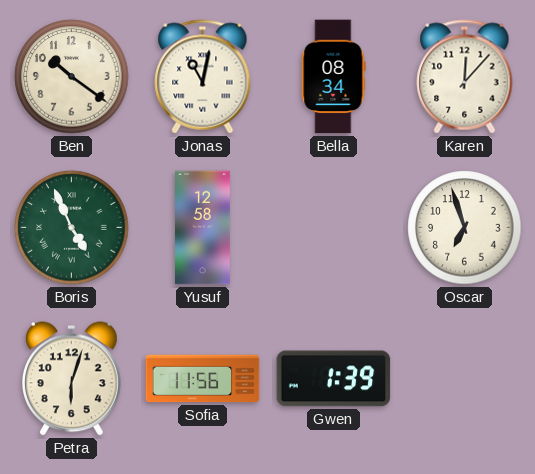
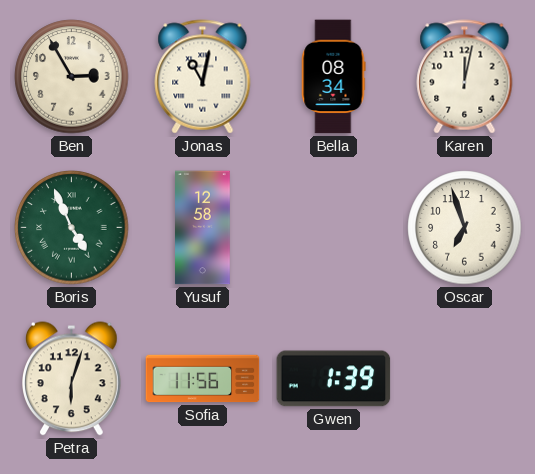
Ben: 10:21 -> 2:55
Karen: 12:07 -> 12:02
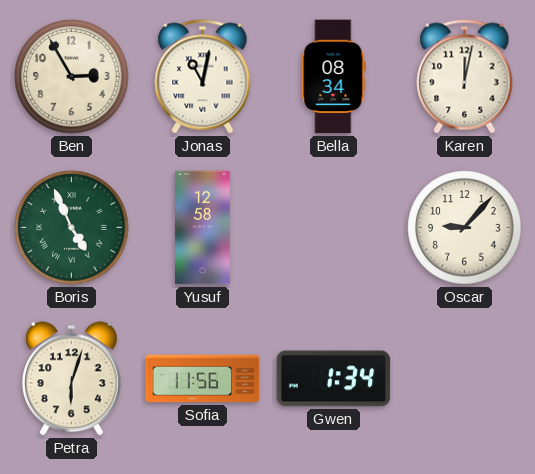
Oscar: 6:57 -> 9:07
Gwen: 1:39 -> 1:34
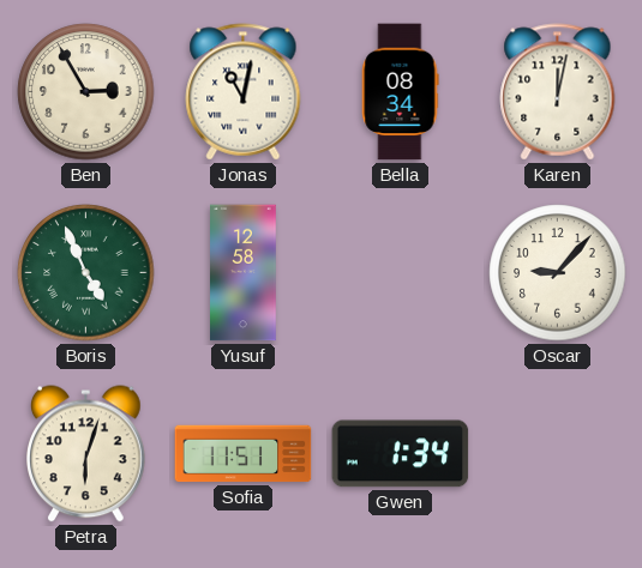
Sofia: 11:56 -> 11:51
